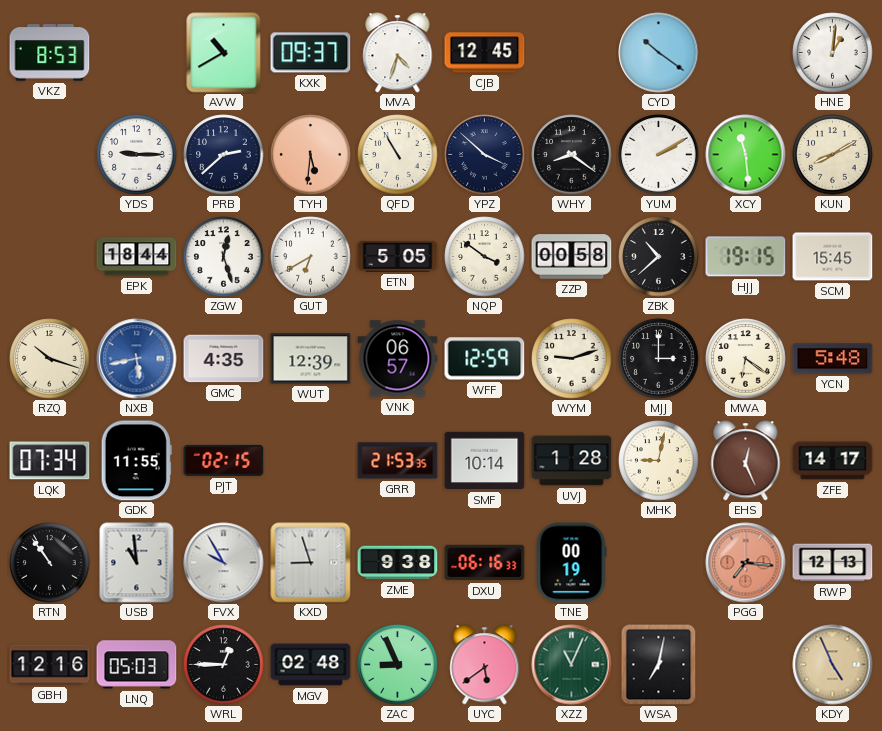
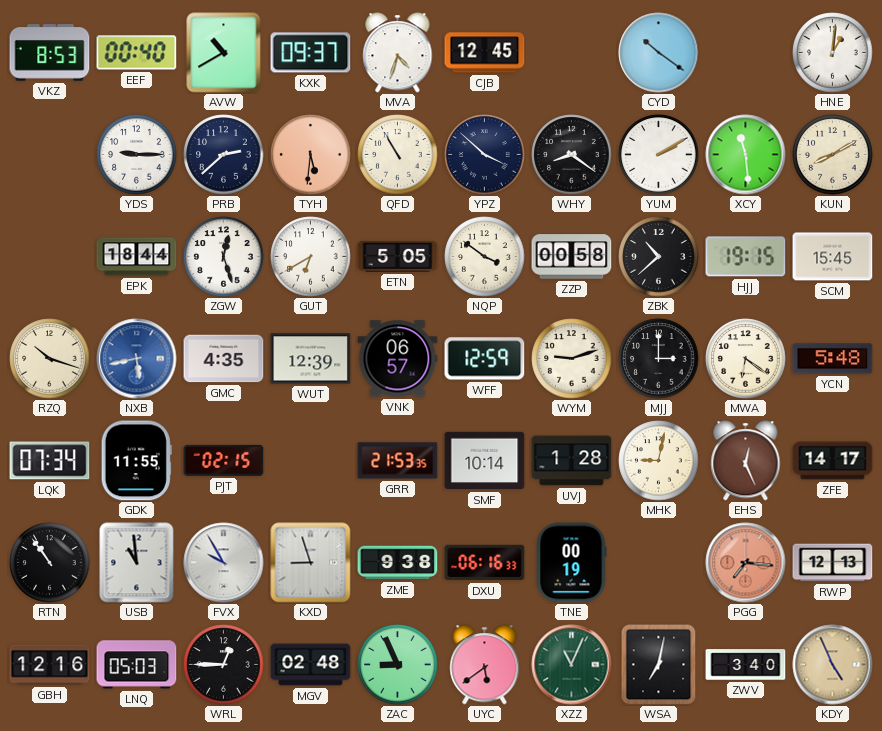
EEF: none -> 00:40
ZWV: none -> 3:40
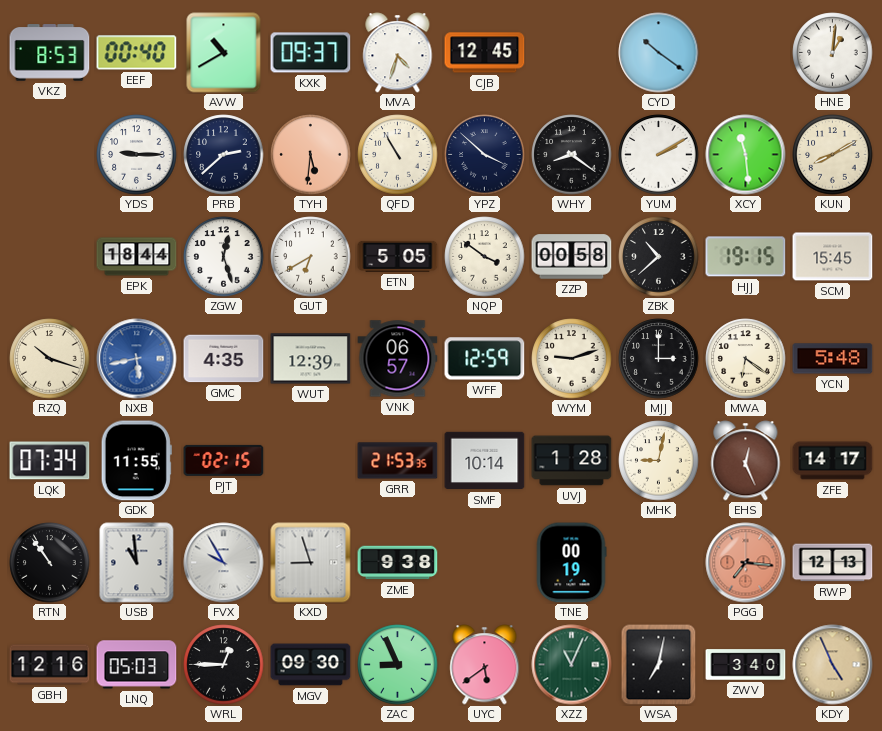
DXU: 06:16 -> none
MGV: 02:48 -> 09:30
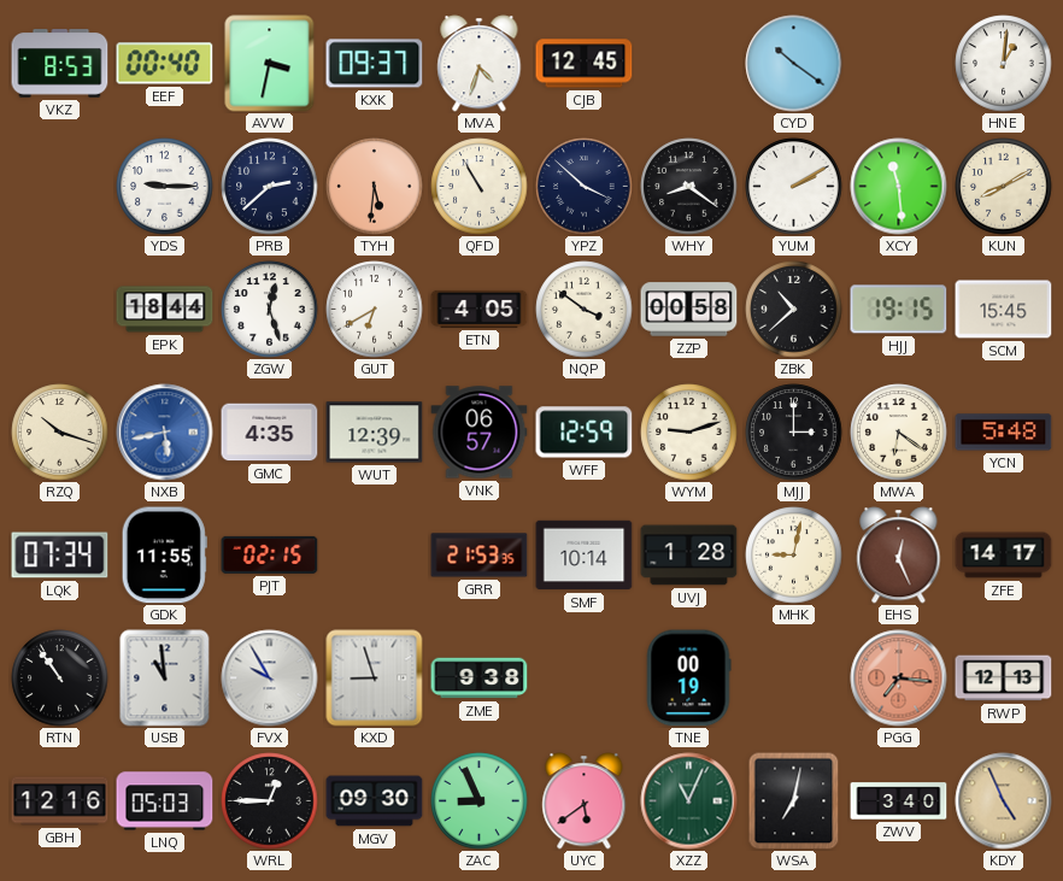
AVW: 10:40 -> 3:32
ETN: 5:05 -> 4:05
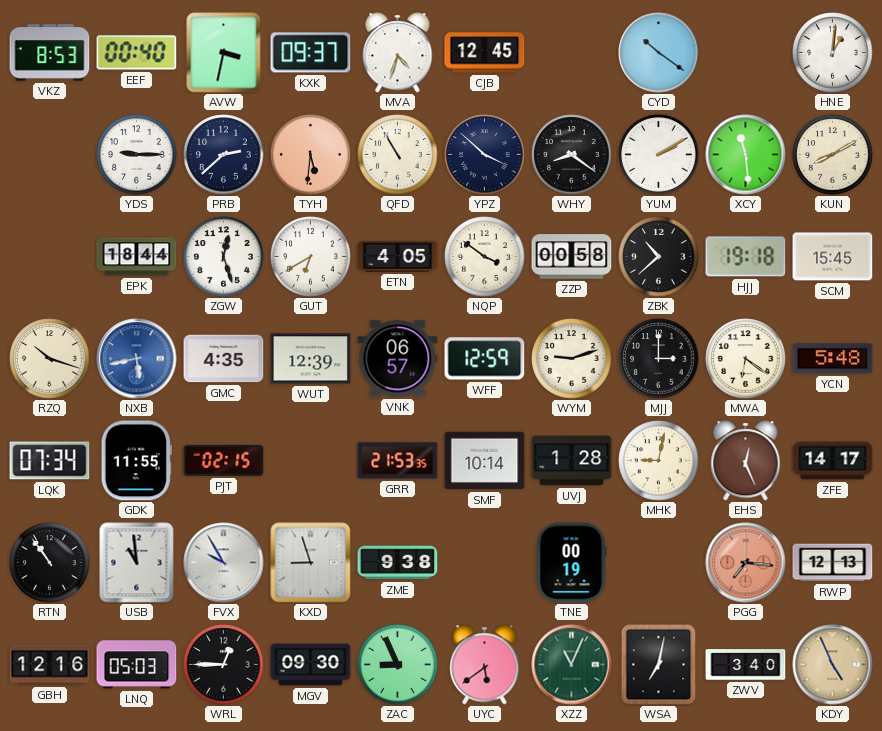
HJJ: 19:15 -> 19:18
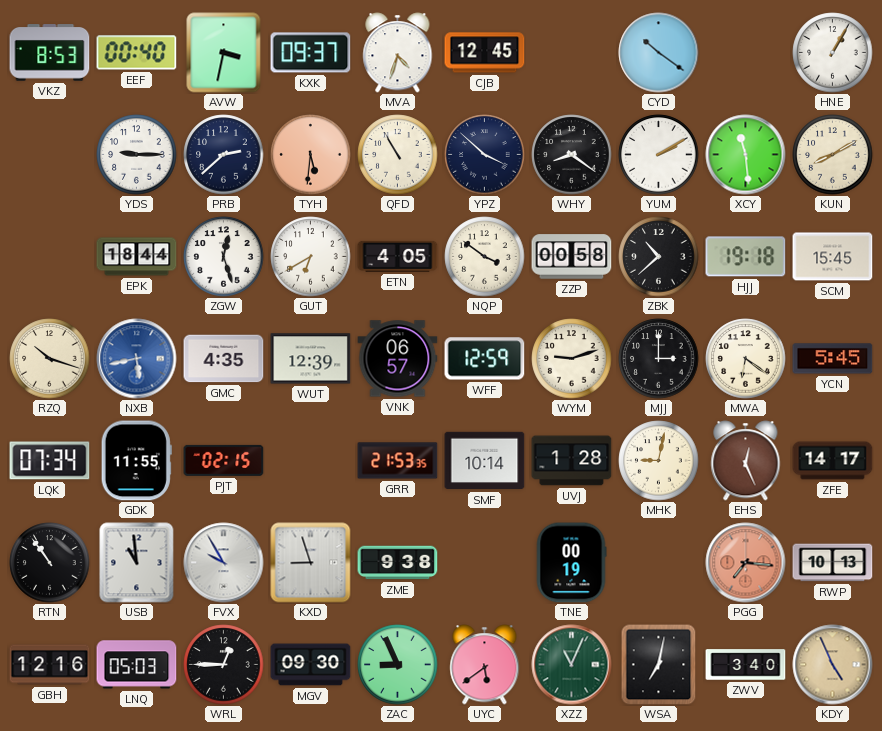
HNE: 1:01 -> 1:05
YCN: 5:48 -> 5:45
RWP: 12:13 -> 10:13
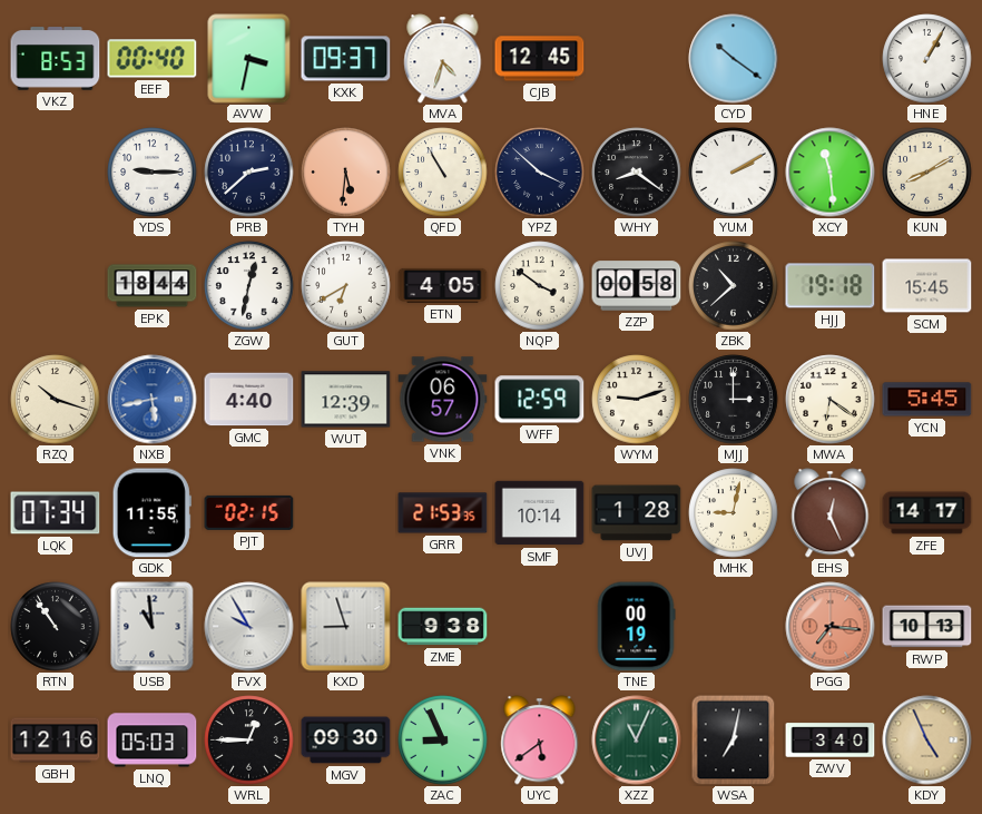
ZGW: 12:27 -> 12:32
GMC: 4:35 -> 4:40
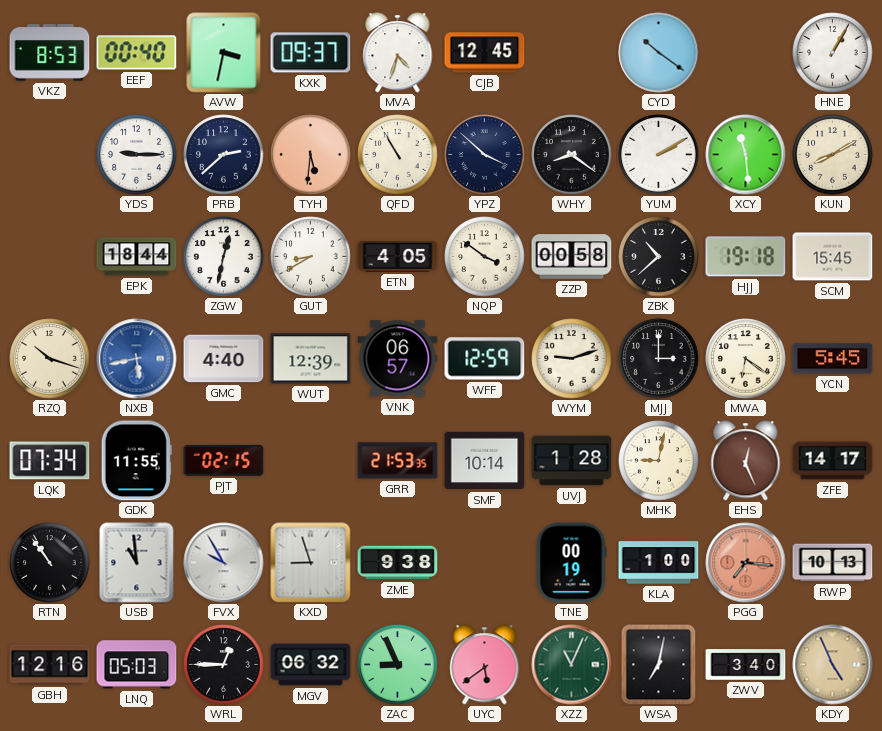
GUT: 6:40 -> 8:40
KLA: none -> 1:00
MGV: 09:30 -> 06:32
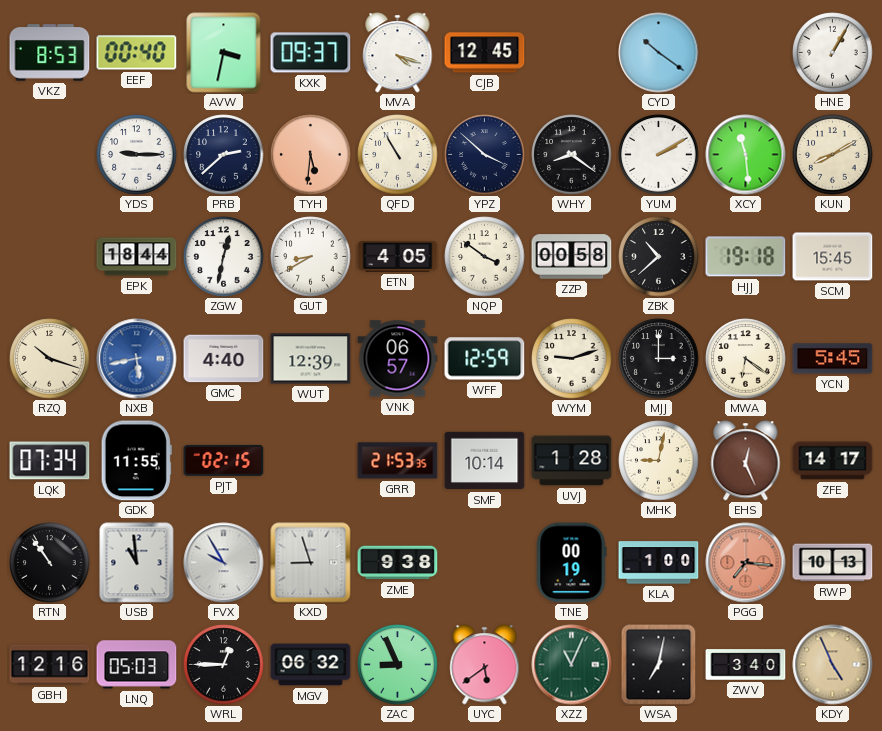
MVA: 4:33 -> 4:18
